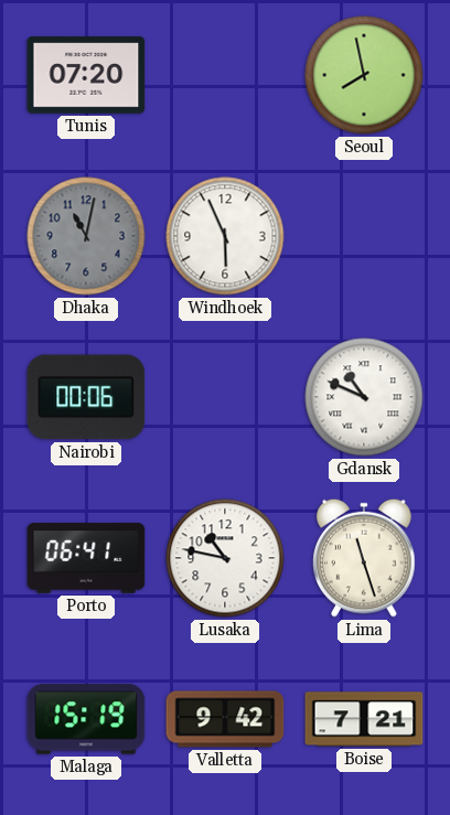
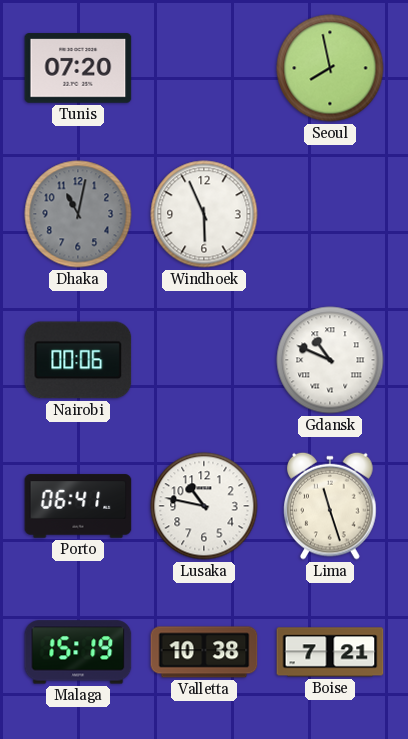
Valletta: 9:42 -> 10:38
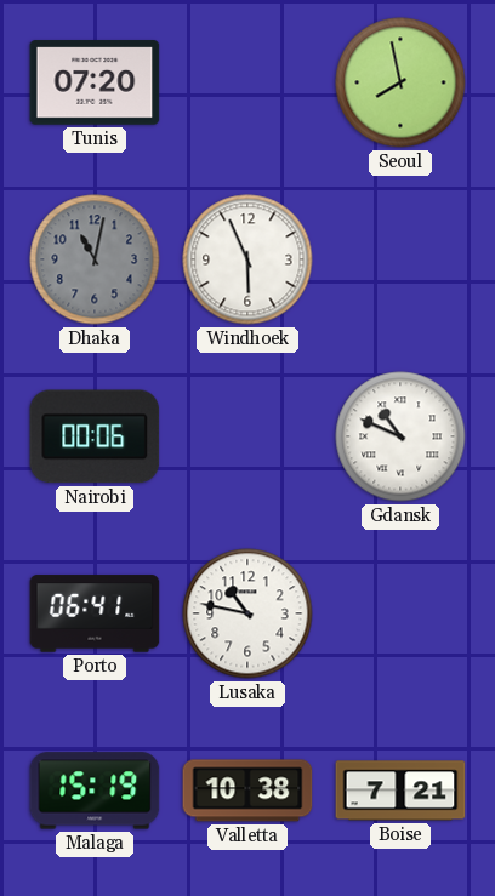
Lima: 11:27 -> none
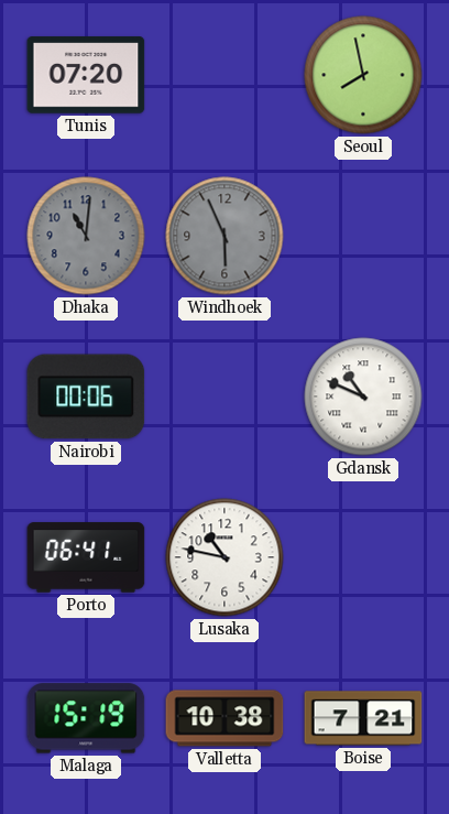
Dhaka: 11:02 -> 11:01
Windhoek dial: white -> grey
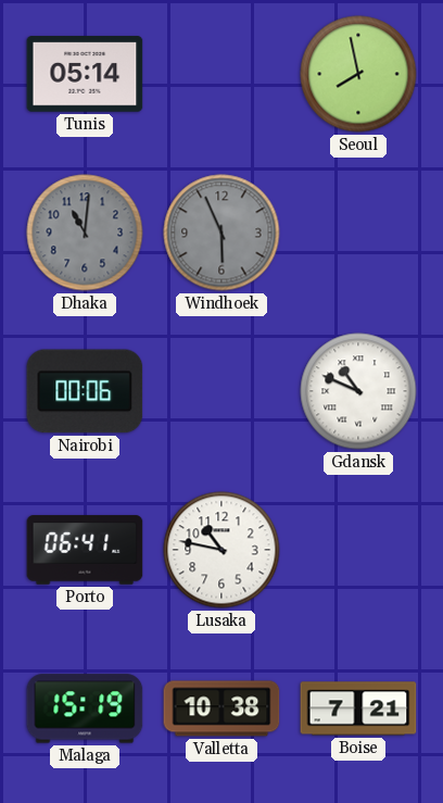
Tunis: 07:20 -> 05:14
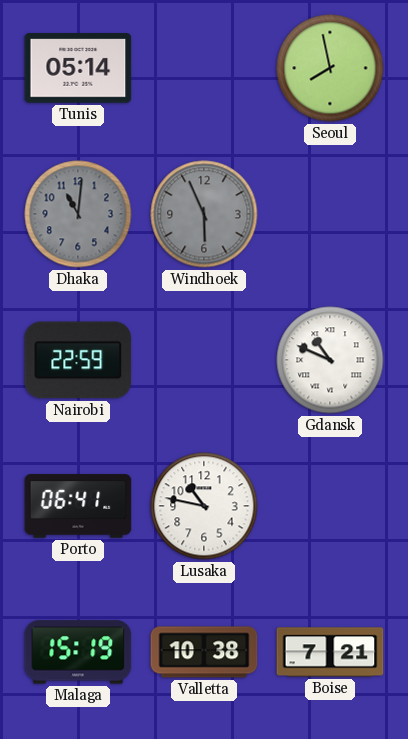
Nairobi: 00:06 -> 22:59
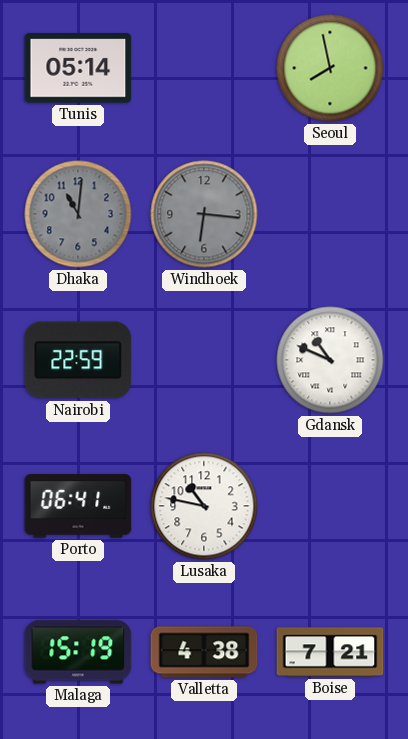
Windhoek: 5:56 -> 6:16
Valletta: 10:38 -> 4:38
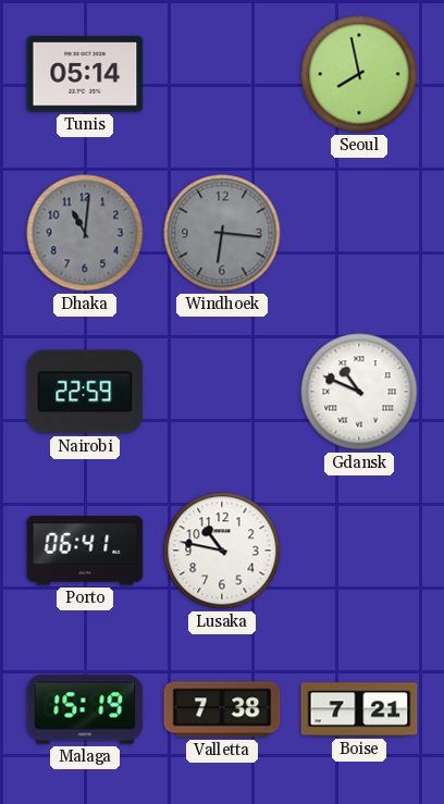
Valletta: 4:38 -> 7:38
